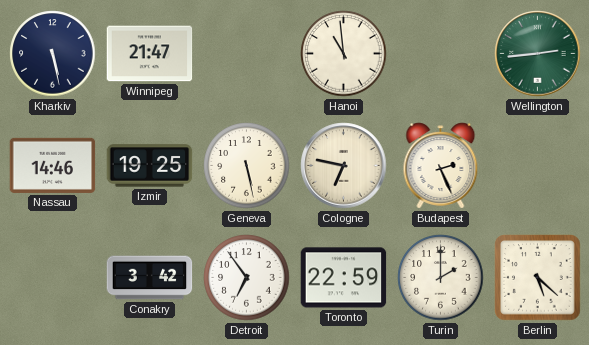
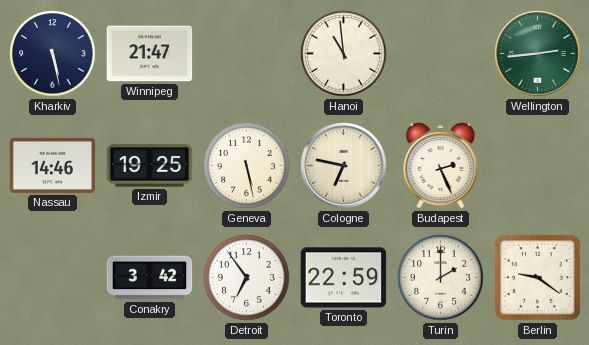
Berlin: 5:22 -> 9:21
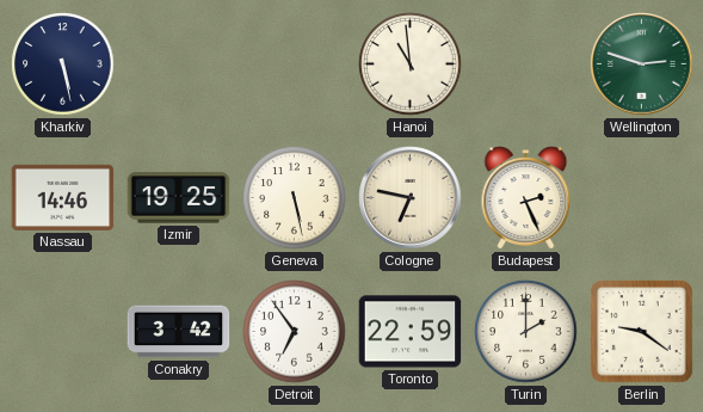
Winnipeg: 21:47 -> none
Wellington: 2:44 -> 2:48
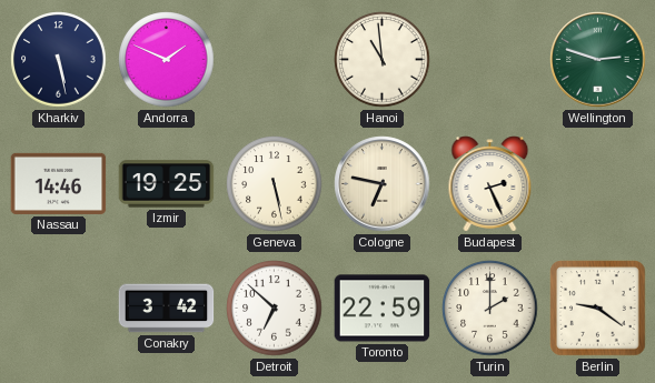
Andorra: none -> 1:49
Detroit: 6:54 -> 6:52
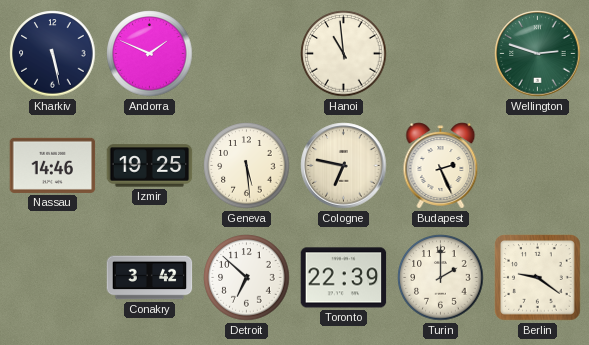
Geneva: 5:28 -> 5:29
Toronto: 22:59 -> 22:39
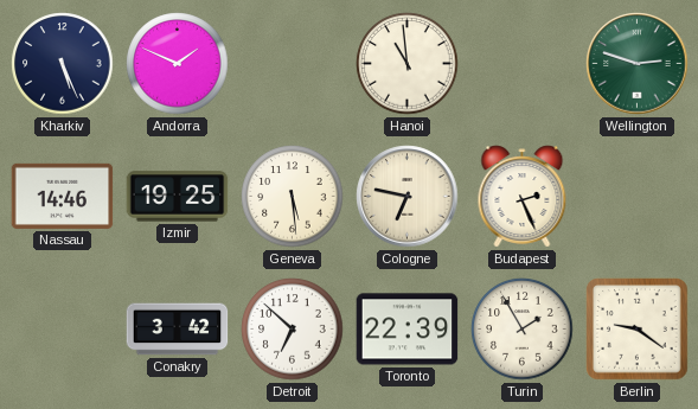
Kharkiv: 5:28 -> 5:26
Turin: 2:00 -> 1:55
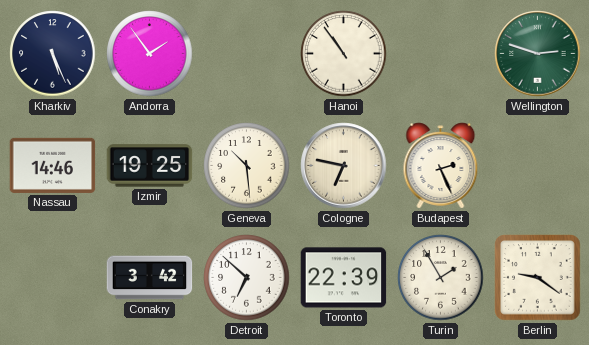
Andorra: 1:49 -> 1:54
Hanoi: 10:59 -> 10:54
Geneva: 5:29 -> 10:29
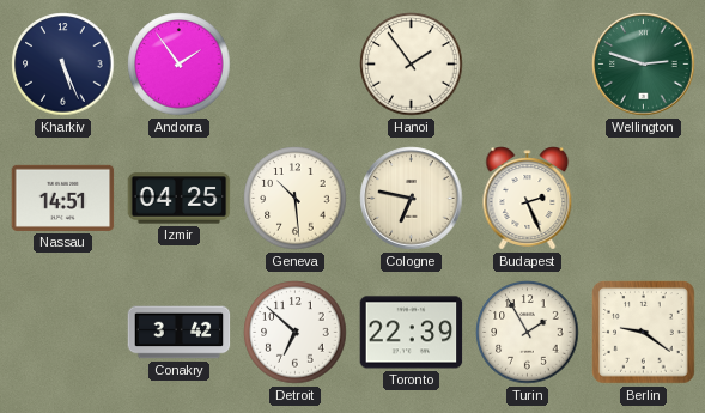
Hanoi: 10:54 -> 1:54
Nassau: 14:46 -> 14:51
Izmir: 19:25 -> 04:25
